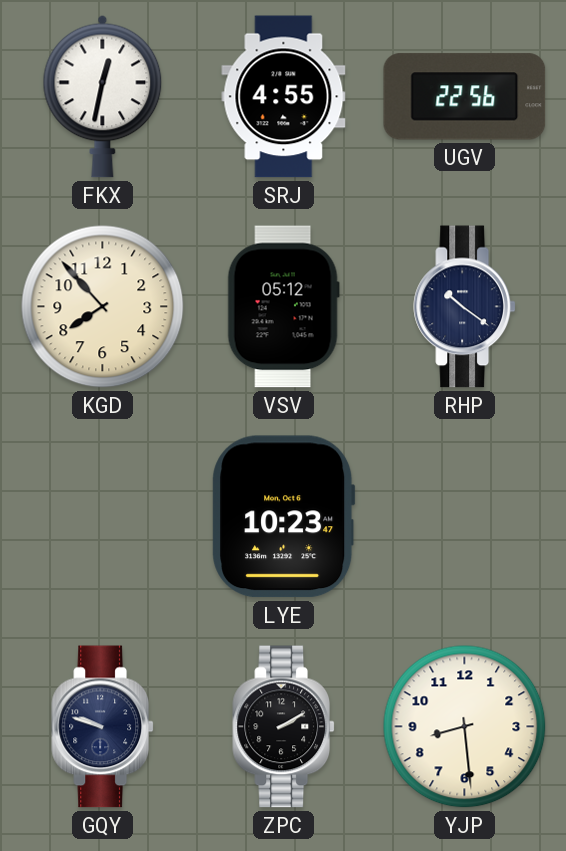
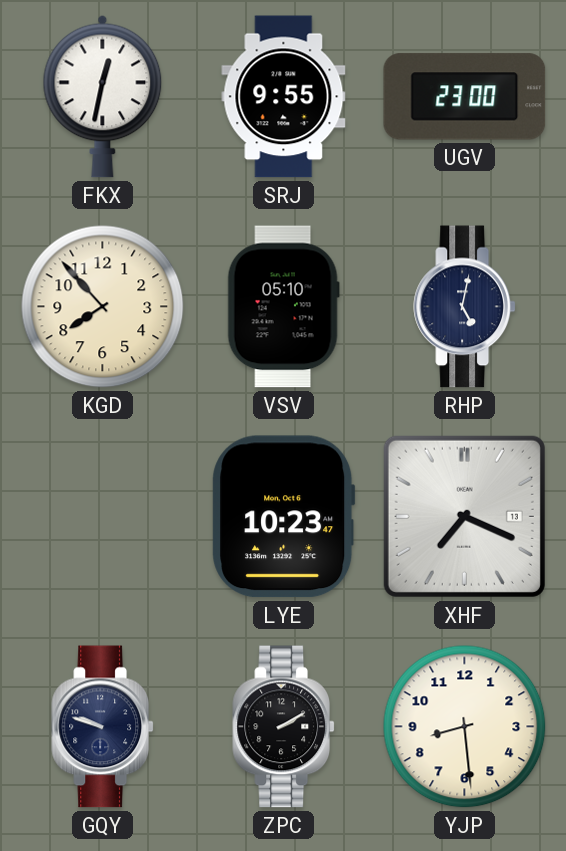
SRJ: 4:55 -> 9:55
UGV: 22:56 -> 23:00
VSV: 05:12 -> 05:10
RHP: 10:21 -> 5:02
XHF: none -> 7:19
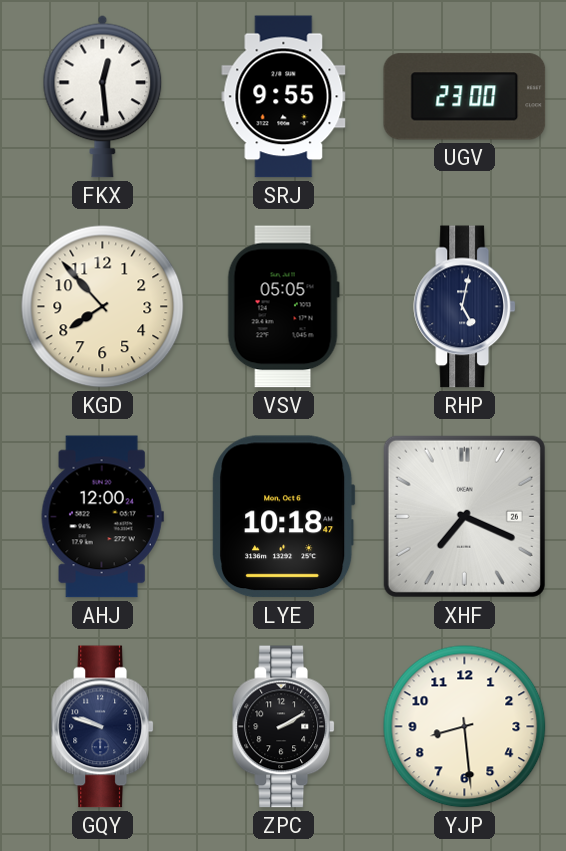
FKX: 12:32 -> 12:29
VSV: 05:10 -> 05:05
AHJ: none -> 12:00
LYE: 10:23 -> 10:18
XHF date: 13 -> 26
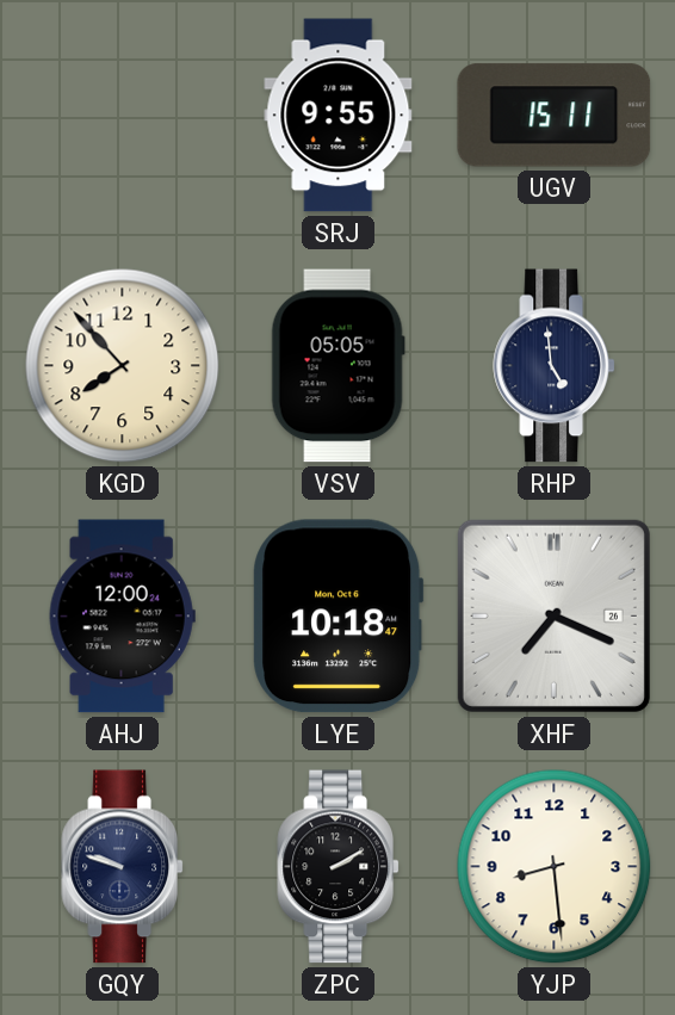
FKX: 12:29 -> none
UGV: 23:00 -> 15:11
RHP: 5:02 -> 4:59
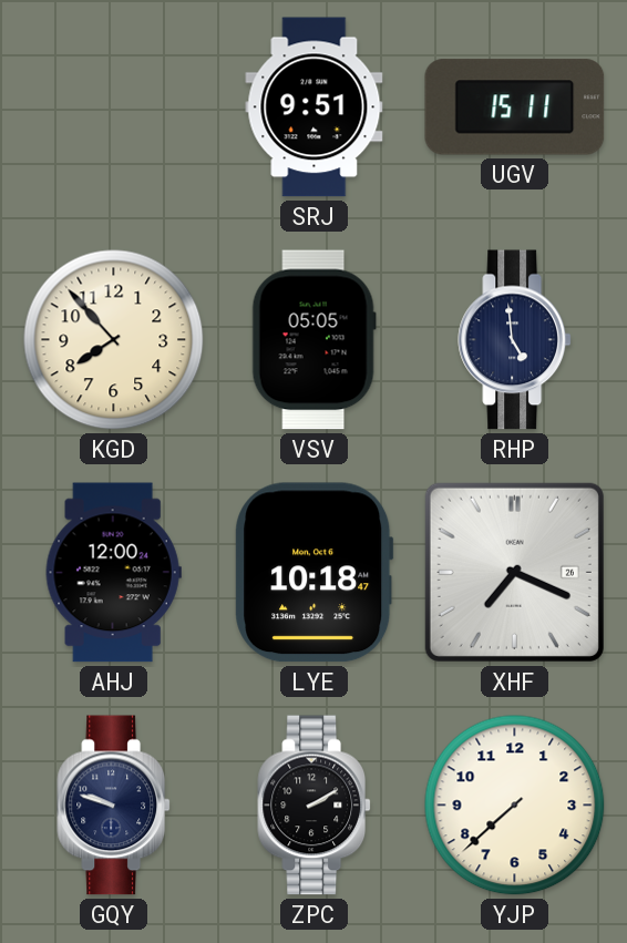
SRJ: 9:55 -> 9:51
YJP: 8:29 -> 7:38
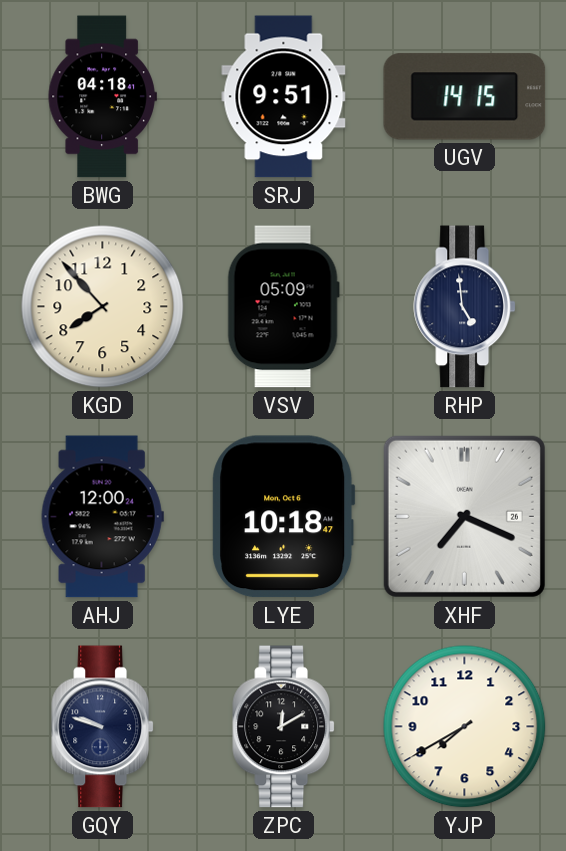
BWG: none -> 04:18
UGV: 15:11 -> 14:15
VSV: 05:05 -> 05:09
ZPC: 2:10 -> 12:10
YJP: 7:38 -> 7:40
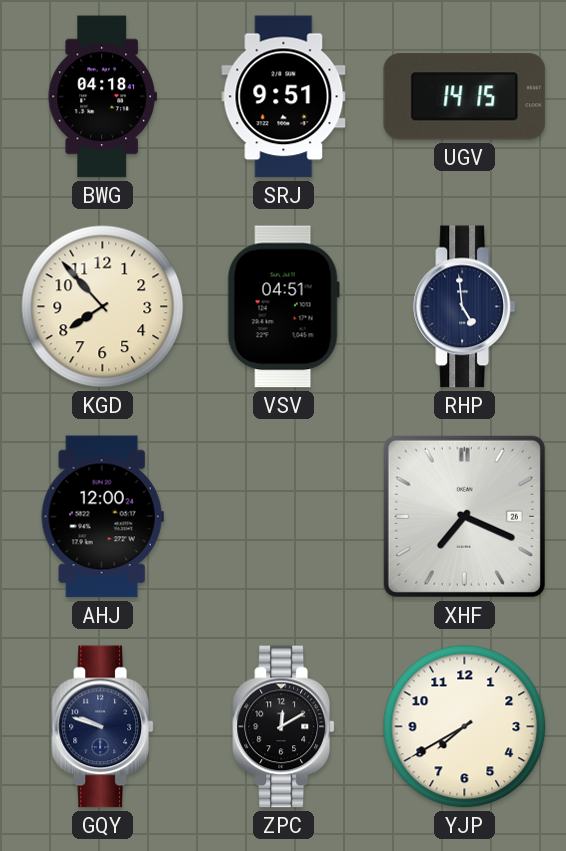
VSV: 05:09 -> 04:51
LYE: 10:18 -> none
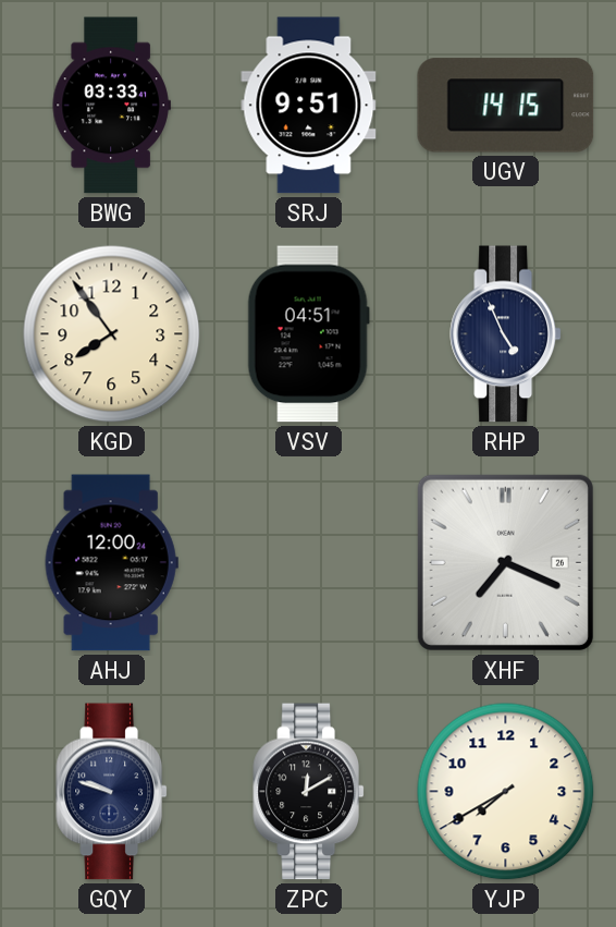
BWG: 04:18 -> 03:33
KGD: 7:53 -> 7:54
RHP: 4:59 -> 4:56
